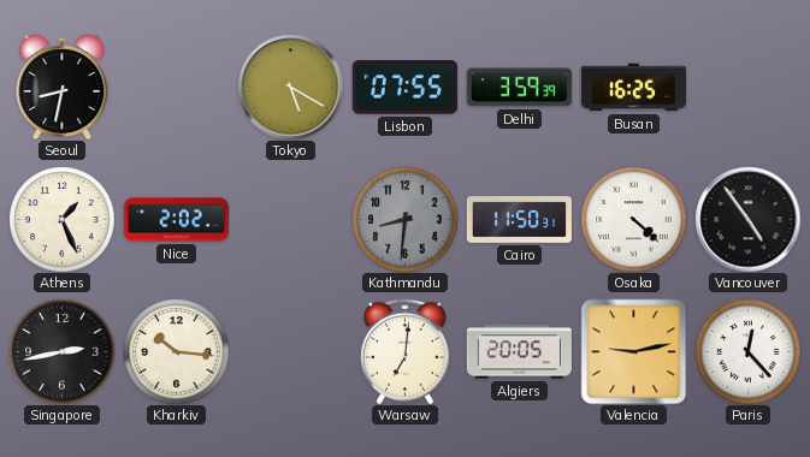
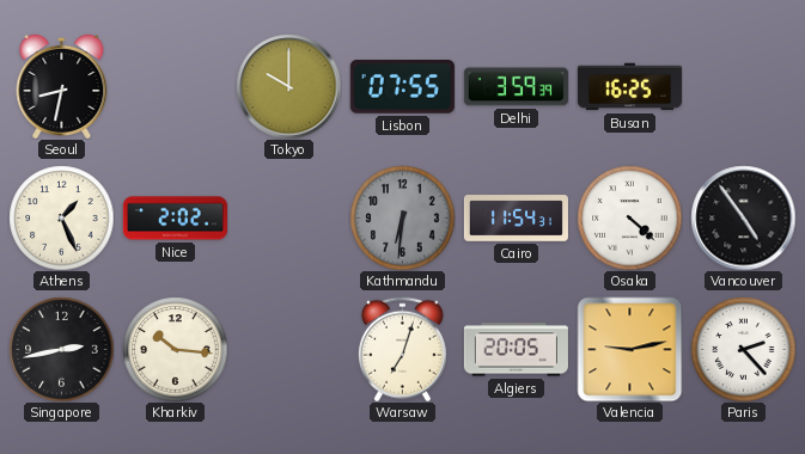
Tokyo: 5:20 -> 10:00
Kathmandu: 8:31 -> 6:31
Cairo: 11:50 -> 11:54
Warsaw: 7:01 -> 7:03
Paris: 12:23 -> 2:23
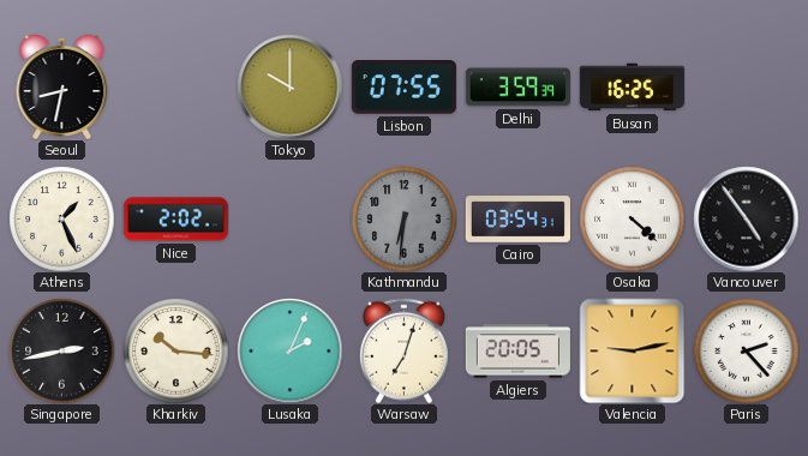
Cairo: 11:54 -> 03:54
Lusaka: none -> 2:04
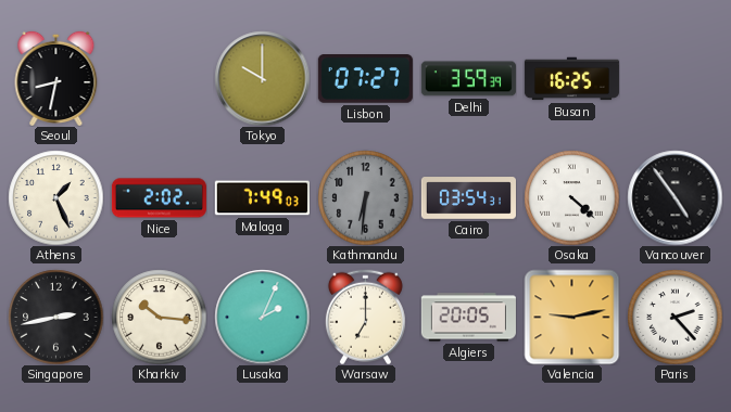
Lisbon: 07:55 -> 07:27
Malaga: none -> 7:49
Warsaw: 7:03 -> 7:00
